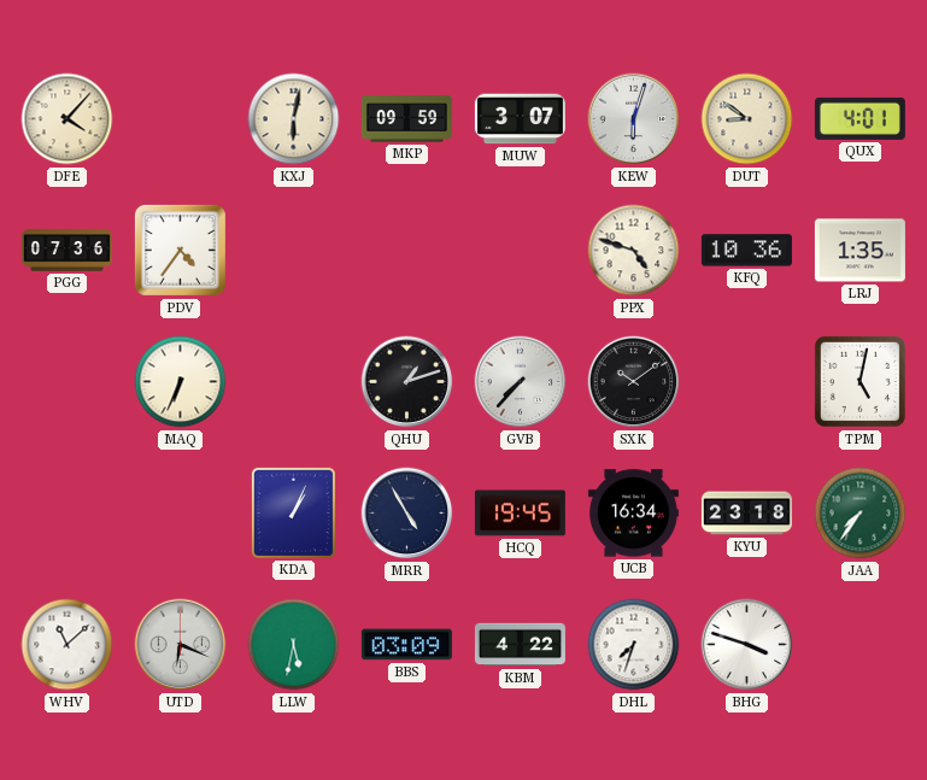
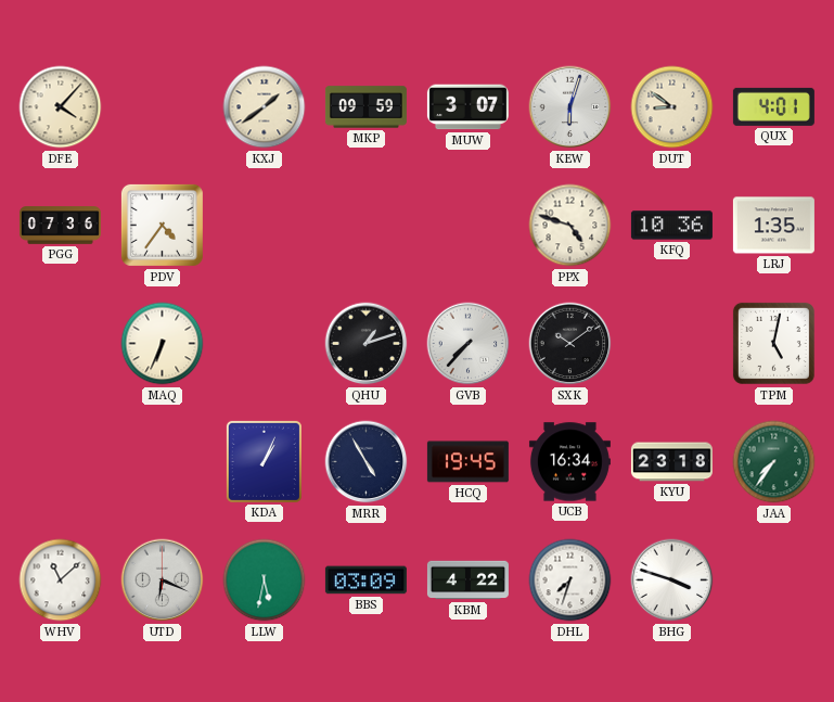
KXJ: 6:02 -> 1:39
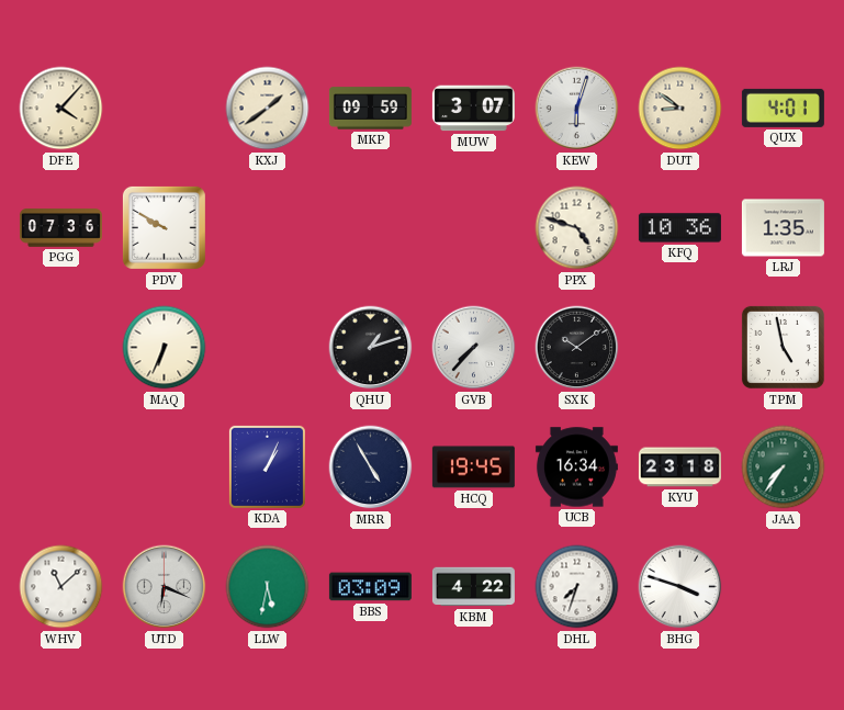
PDV: 4:36 -> 9:50
TPM: 5:02 -> 4:58
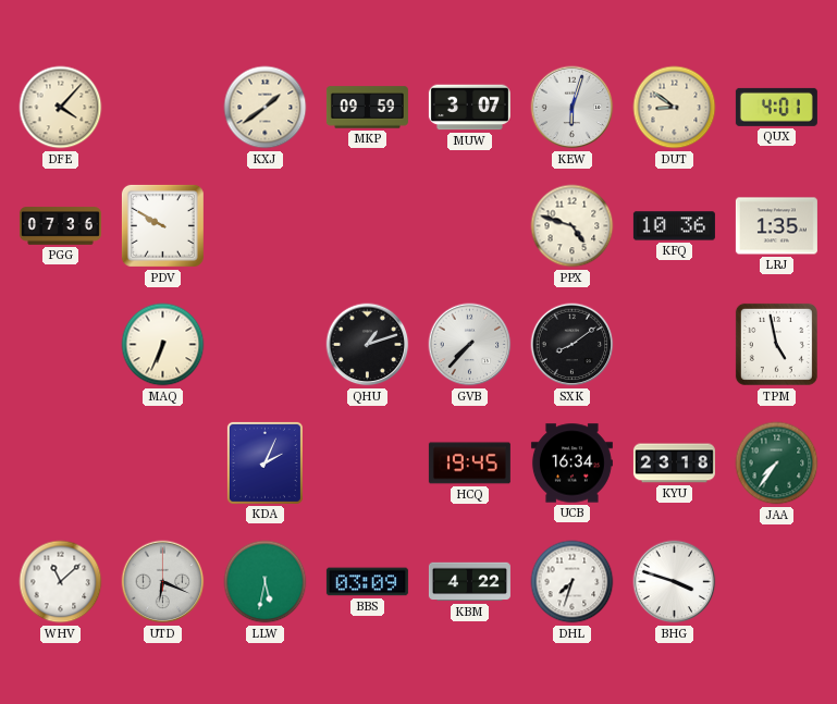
SXK: 10:09 -> 8:09
KDA: 1:04 -> 2:04
MRR: 4:55 -> none
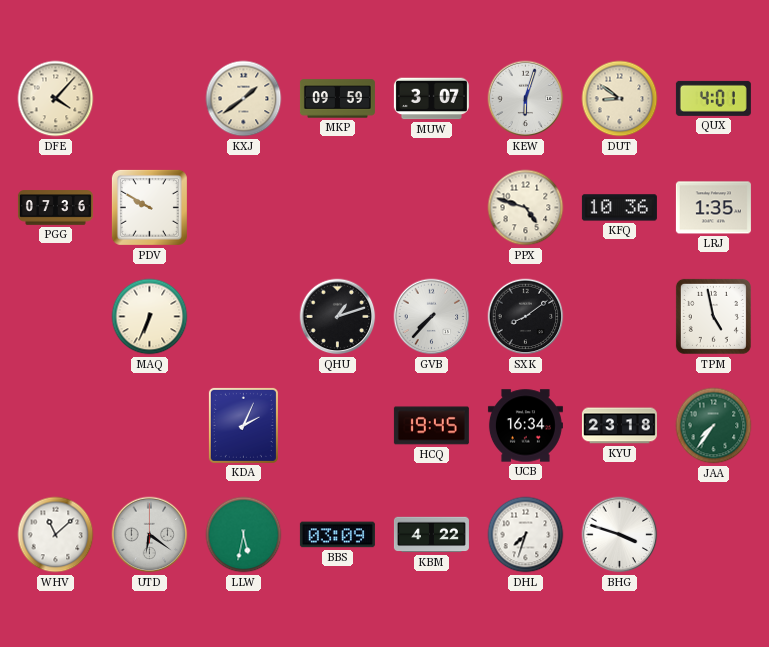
UTD: 6:19 -> 6:21
